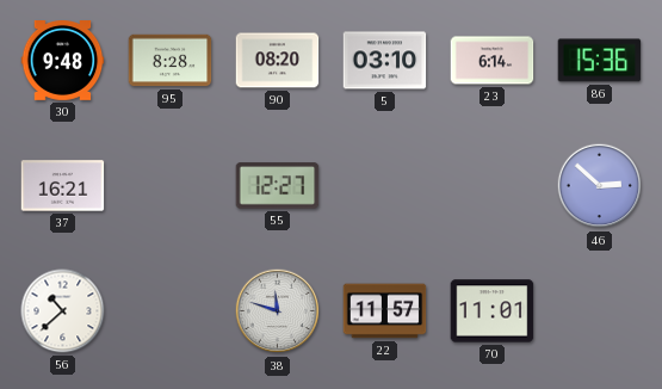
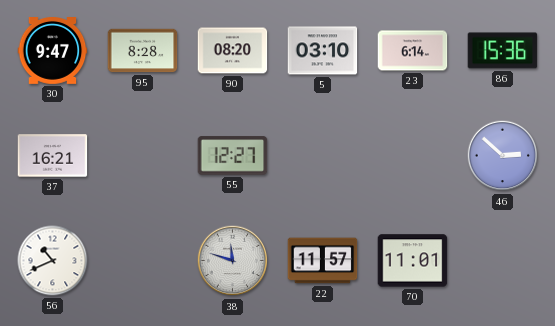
30: 9:48 -> 9:47
56: 10:38 -> 10:41
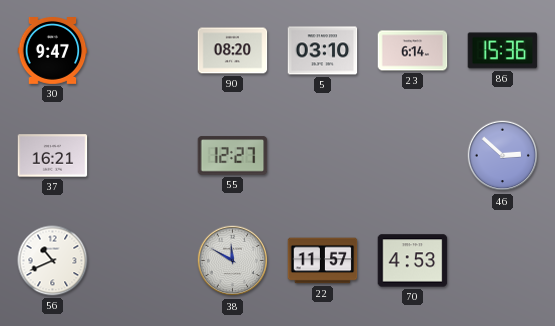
95: 8:28 -> none
38: 11:48 -> 11:50
70: 11:01 -> 4:53
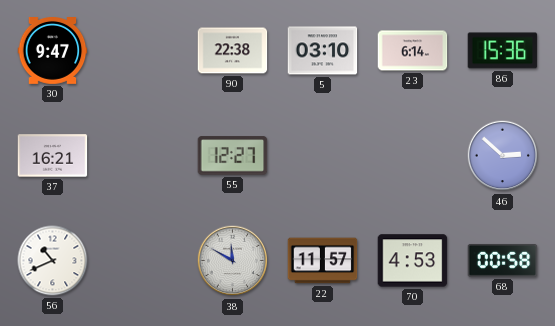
90: 08:20 -> 22:38
68: none -> 00:58
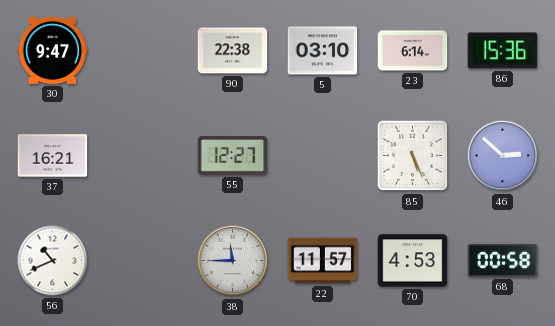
85: none -> 5:26
38: 11:50 -> 11:45
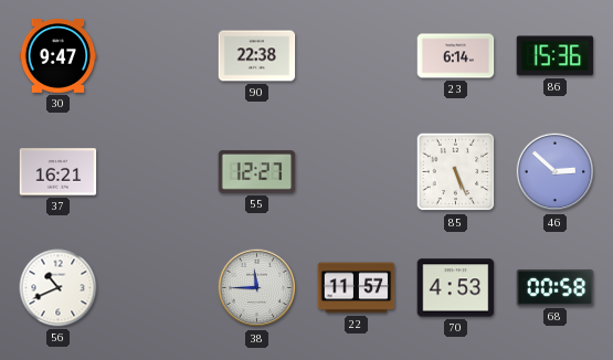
5: 03:10 -> none
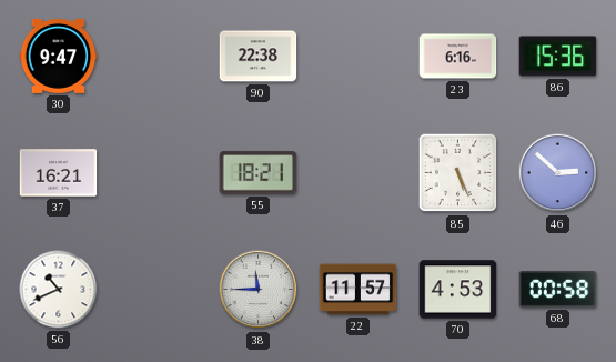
23: 6:14 -> 6:16
55: 12:27 -> 18:21
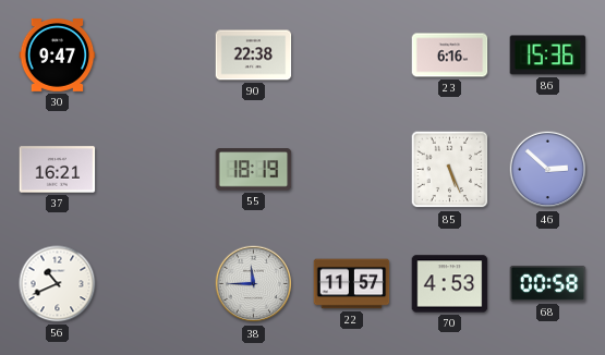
55: 18:21 -> 18:19
